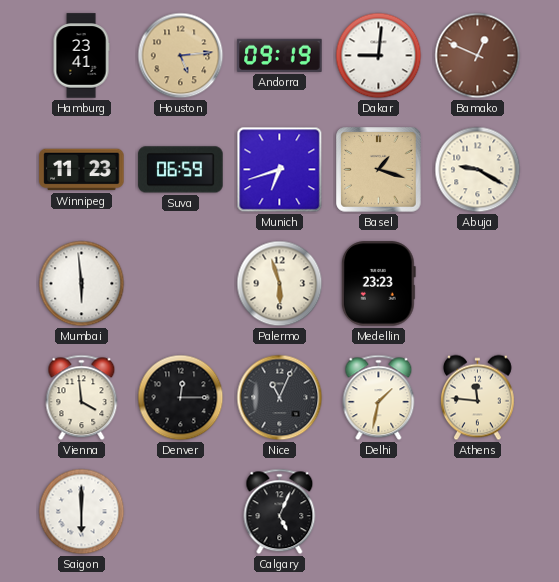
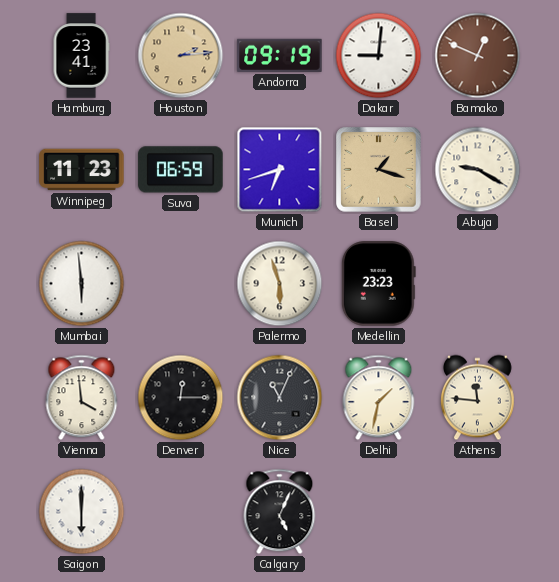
Houston: 5:14 -> 2:14
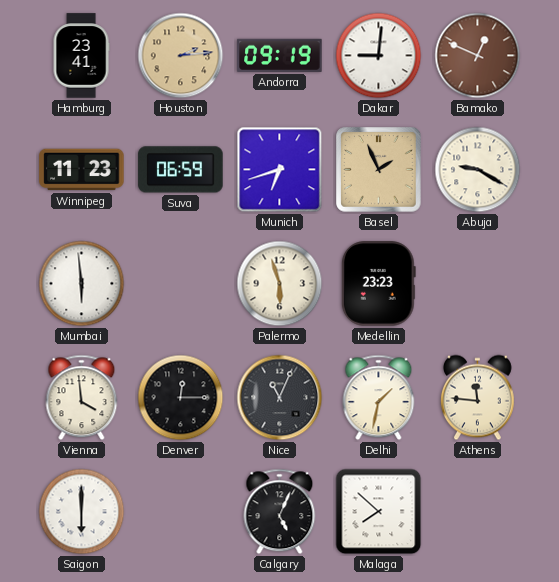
Basel: 1:18 -> 1:56
Malaga: none -> 7:52
